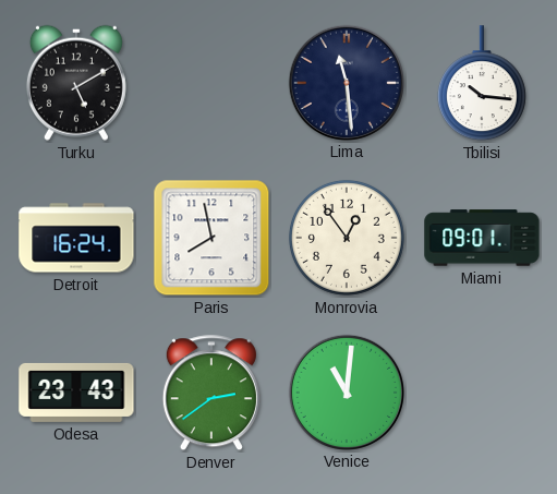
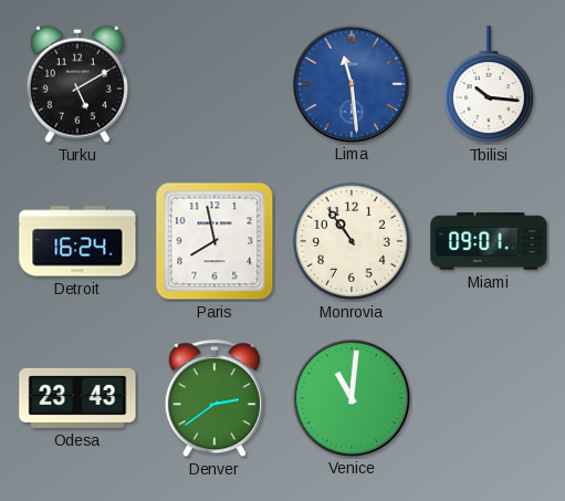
Lima dial: navy -> blue
Monrovia: 12:54 -> 10:54
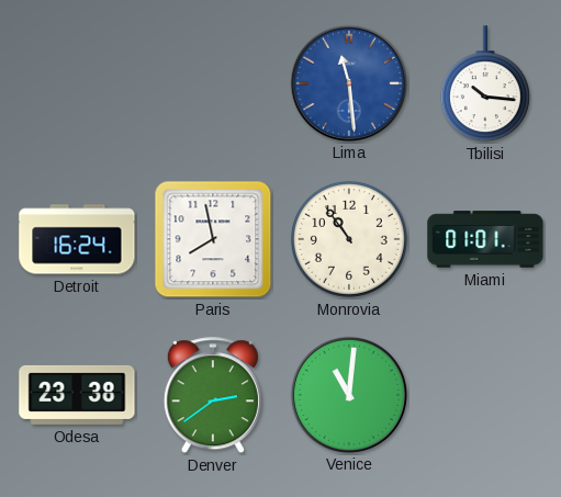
Turku: 5:10 -> none
Miami: 09:01 -> 01:01
Odesa: 23:43 -> 23:38
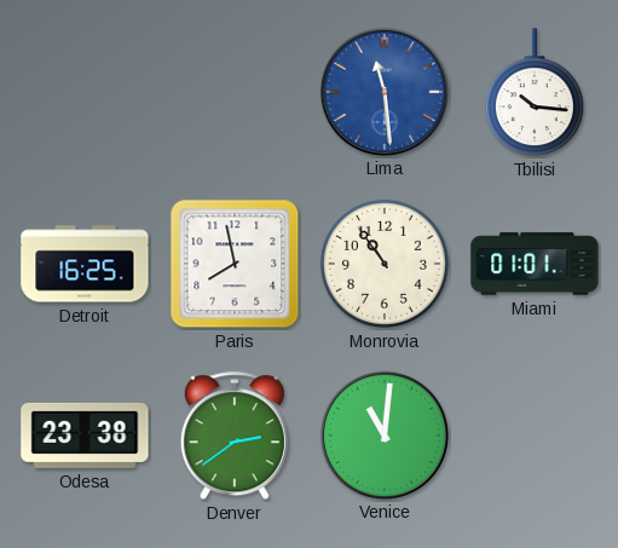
Detroit: 16:24 -> 16:25
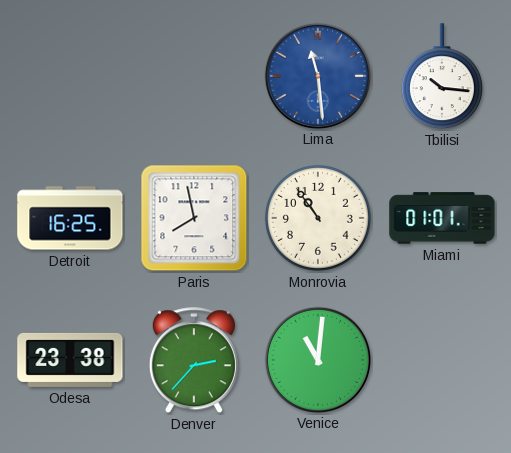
Denver: 2:39 -> 2:37
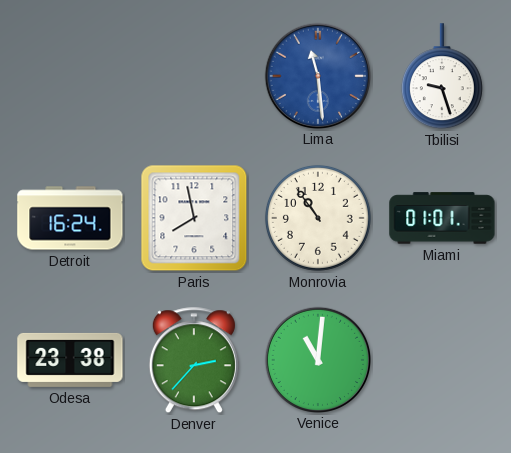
Tbilisi: 10:16 -> 9:27
Detroit: 16:25 -> 16:24
